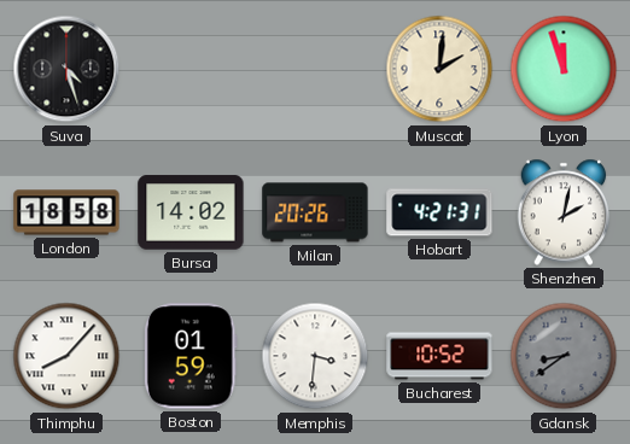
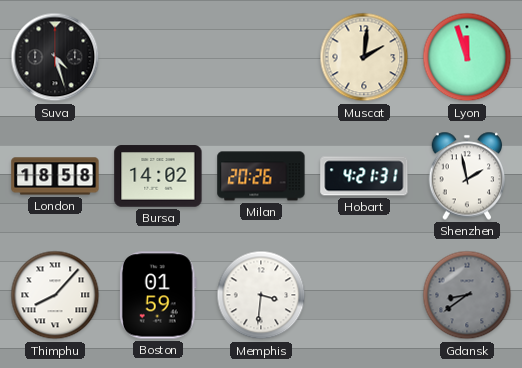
Shenzhen: 2:02 -> 1:58
Bucharest: 10:52 -> none
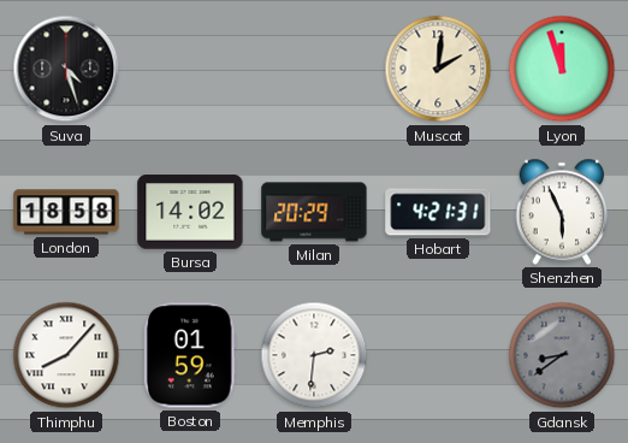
Milan: 20:26 -> 20:29
Shenzhen: 1:58 -> 5:56
Memphis: 3:31 -> 2:31
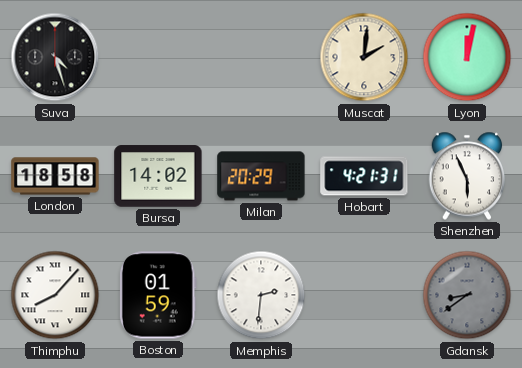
Lyon: 11:57 -> 12:02
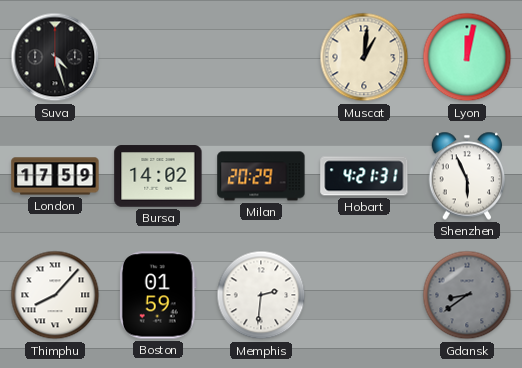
Muscat: 2:01 -> 1:01
London: 18:58 -> 17:59
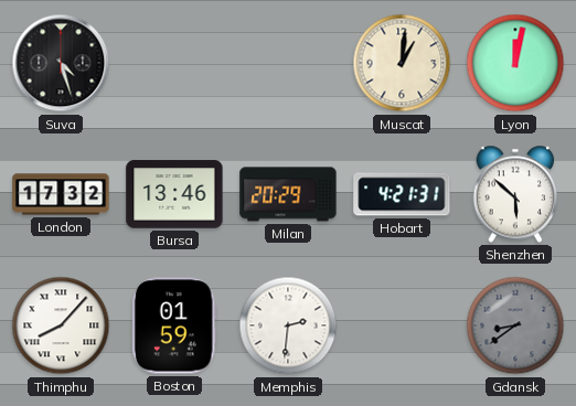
London: 17:59 -> 17:32
Bursa: 14:02 -> 13:46
Shenzhen: 5:56 -> 5:52
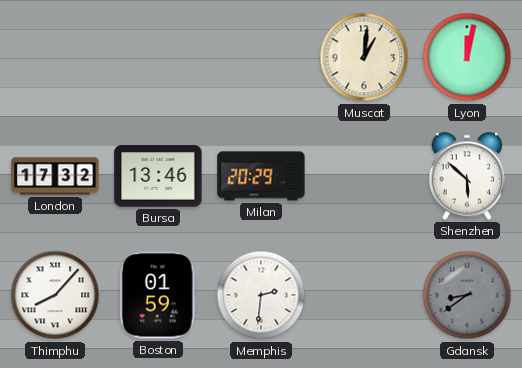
Suva: 4:27 -> none
Hobart: 4:21 -> none
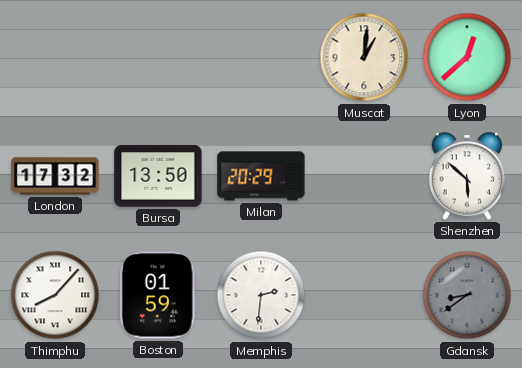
Lyon: 12:02 -> 12:38
Bursa: 13:46 -> 13:50
